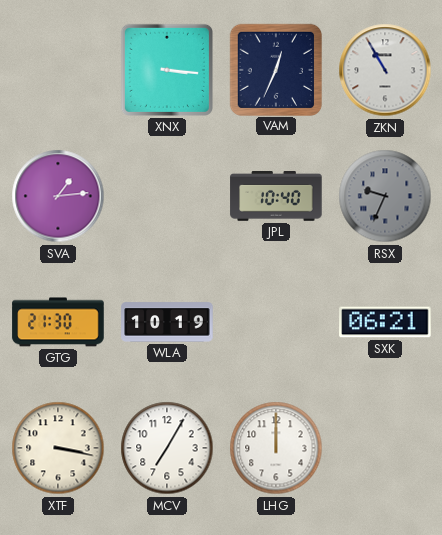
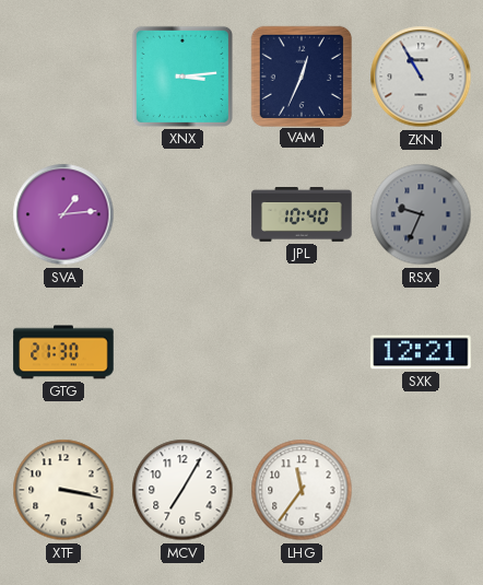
XNX: 3:16 -> 3:14
WLA: 10:19 -> none
SXK: 06:21 -> 12:21
LHG: 12:00 -> 11:36
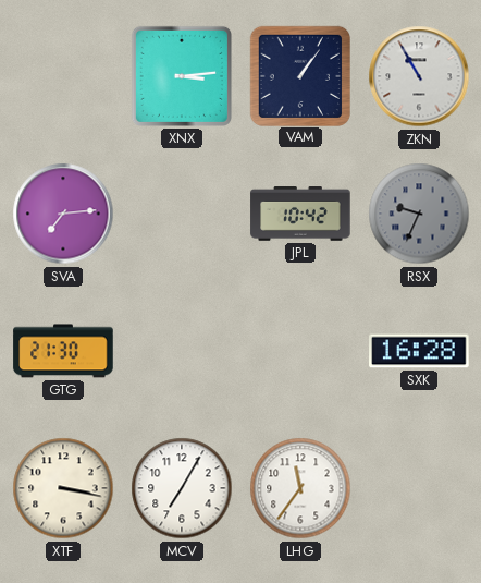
VAM: 12:34 -> 1:06
SVA: 1:14 -> 7:14
JPL: 10:40 -> 10:42
SXK: 12:21 -> 16:28
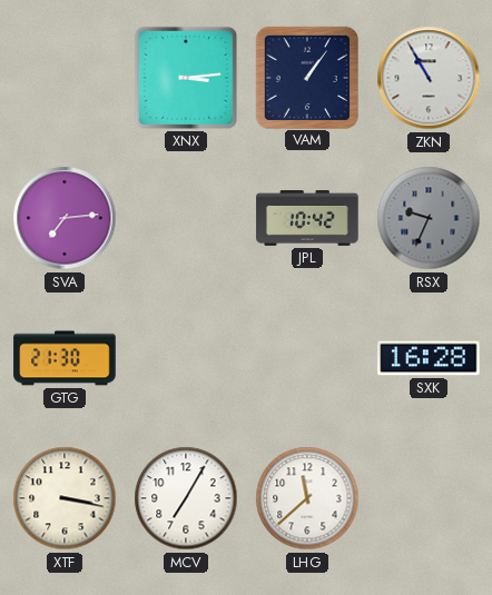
LHG: 11:36 -> 11:38
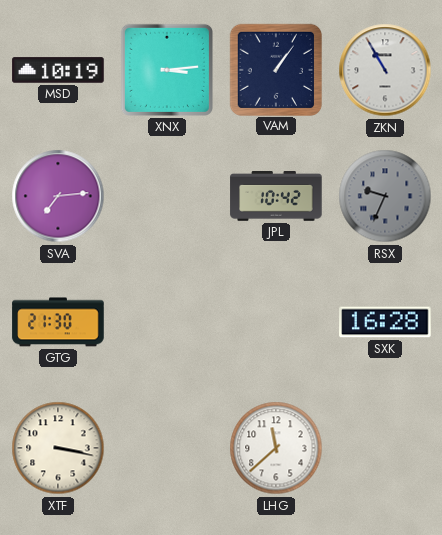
MSD: none -> 10:19
MCV: 7:05 -> none
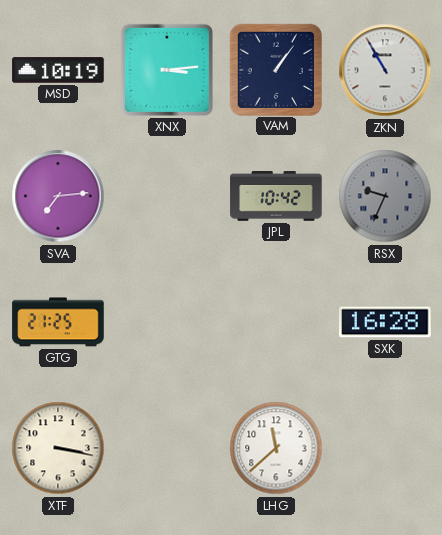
GTG: 21:30 -> 21:25
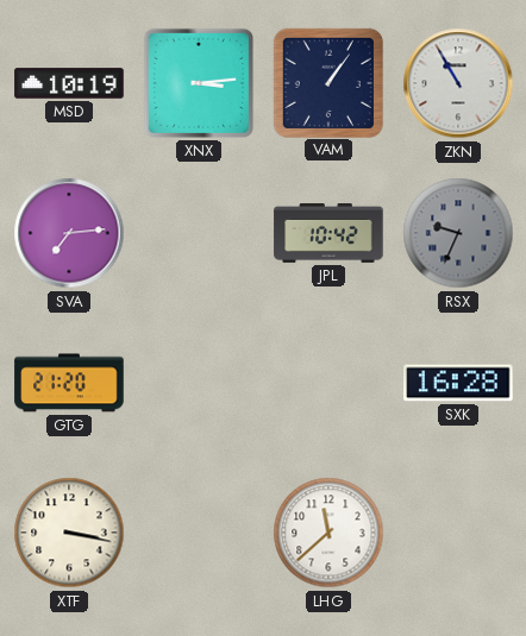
GTG: 21:25 -> 21:20
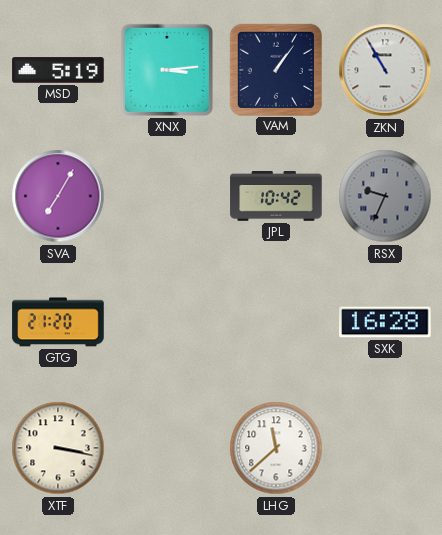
MSD: 10:19 -> 5:19
SVA: 7:14 -> 7:05
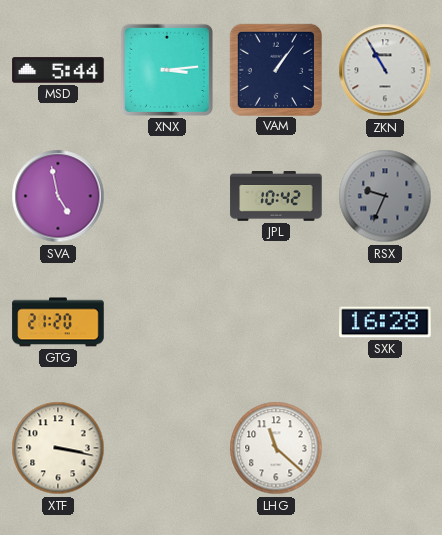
MSD: 5:19 -> 5:44
SVA: 7:05 -> 4:58
LHG: 11:38 -> 11:22
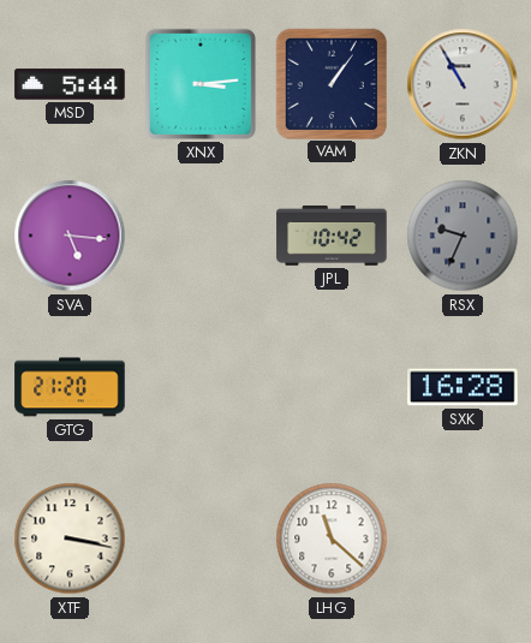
SVA: 4:58 -> 5:16
